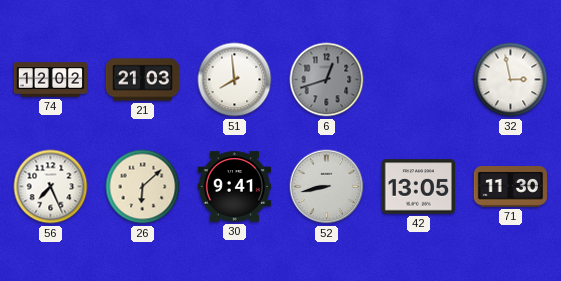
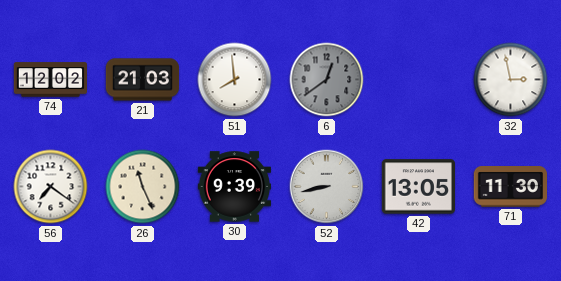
6: 12:42 -> 12:39
56: 7:26 -> 7:21
26: 6:08 -> 11:26
30: 9:41 -> 9:39
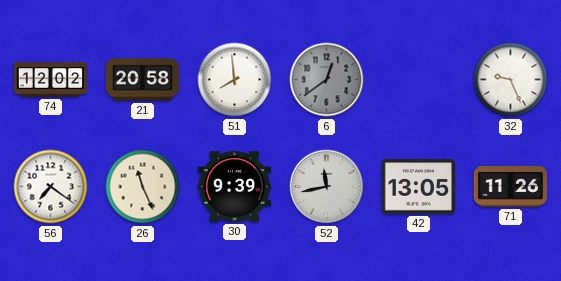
21: 21:03 -> 20:58
32: 2:58 -> 9:26
52: 8:43 -> 11:43
71: 11:30 -> 11:26
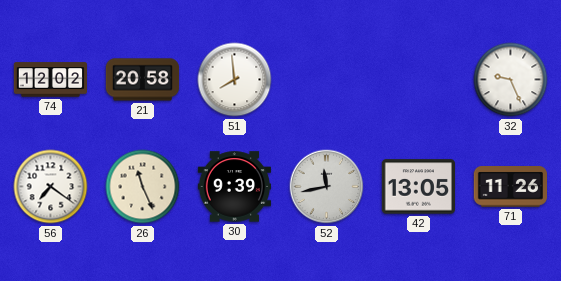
6: 12:39 -> none
